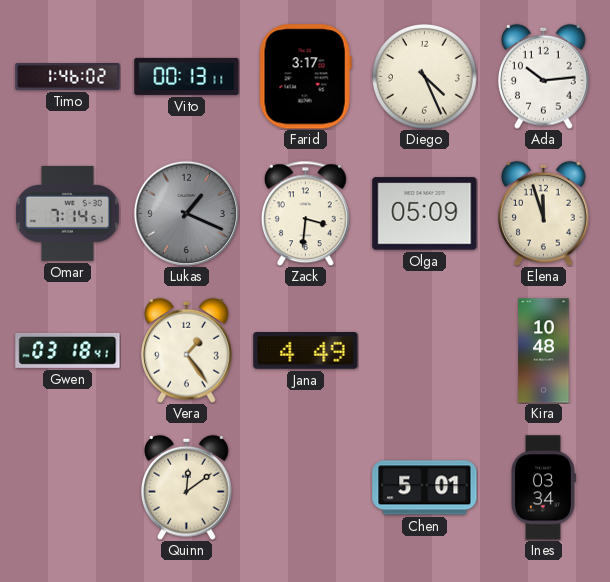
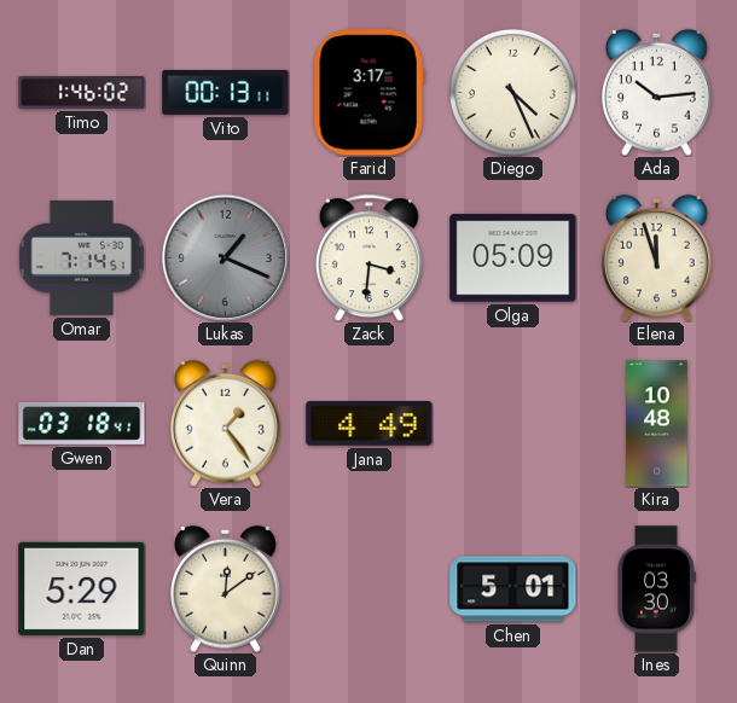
Dan: none -> 5:29
Ines: 03:34 -> 03:30
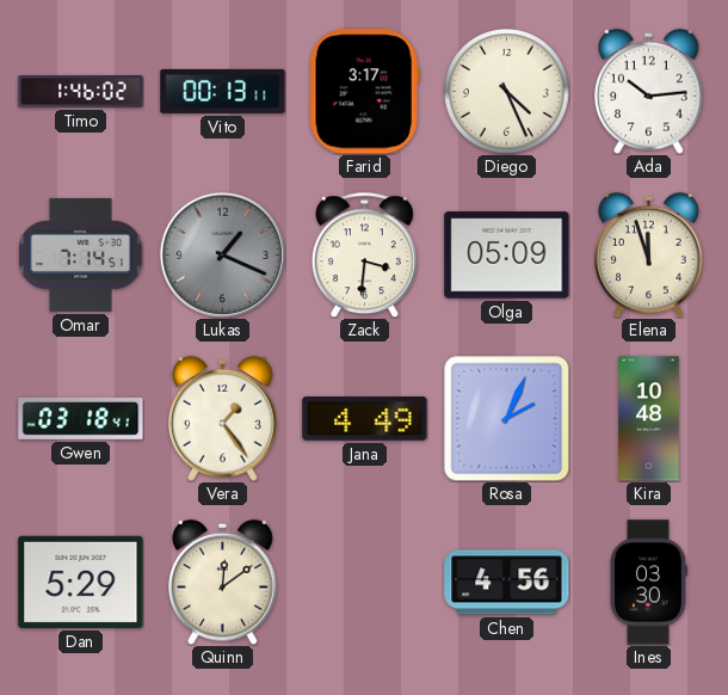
Rosa: none -> 2:04
Chen: 5:01 -> 4:56
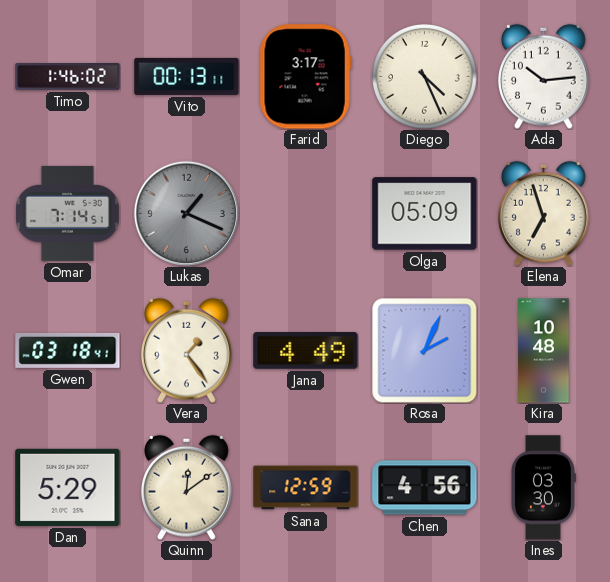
Zack: 3:31 -> none
Elena: 11:57 -> 6:57
Sana: none -> 12:59
